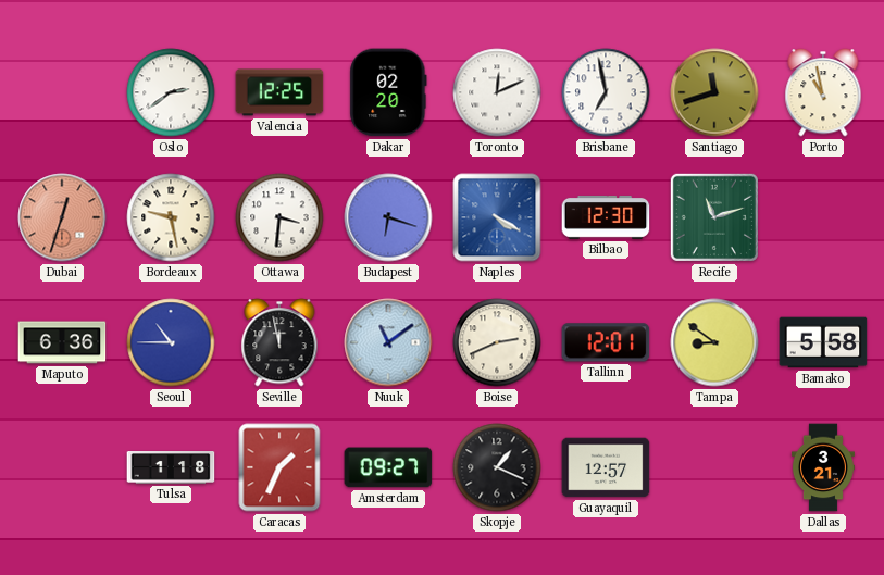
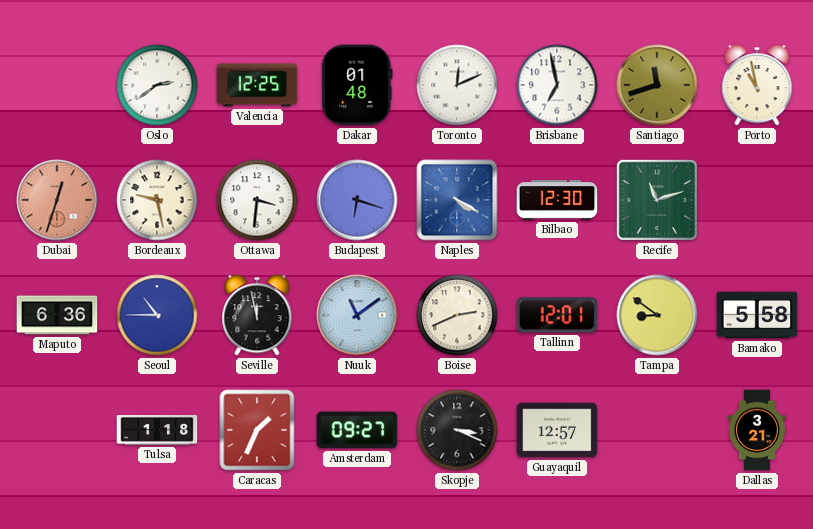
Dakar: 02:20 -> 01:48
Skopje: 1:19 -> 3:19
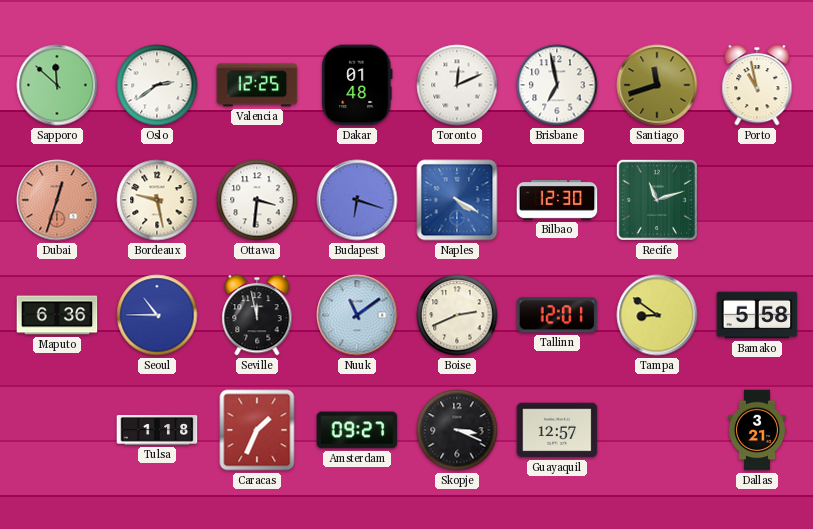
Sapporo: none -> 11:52
